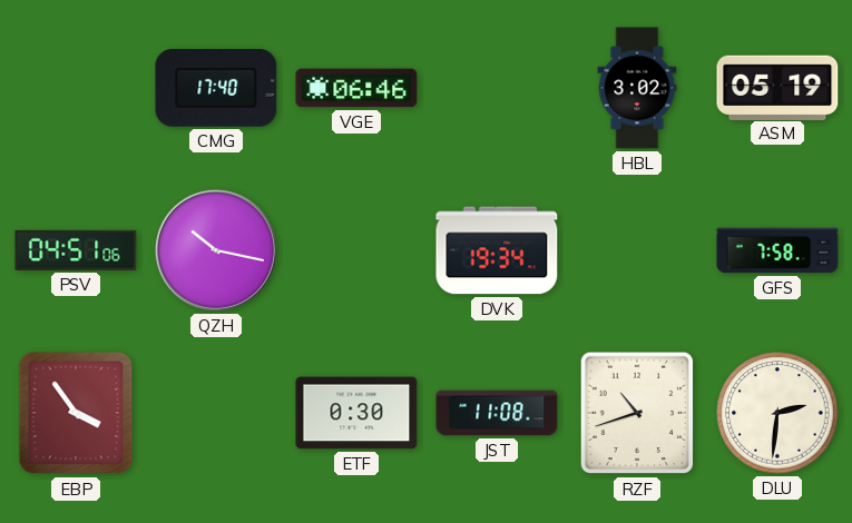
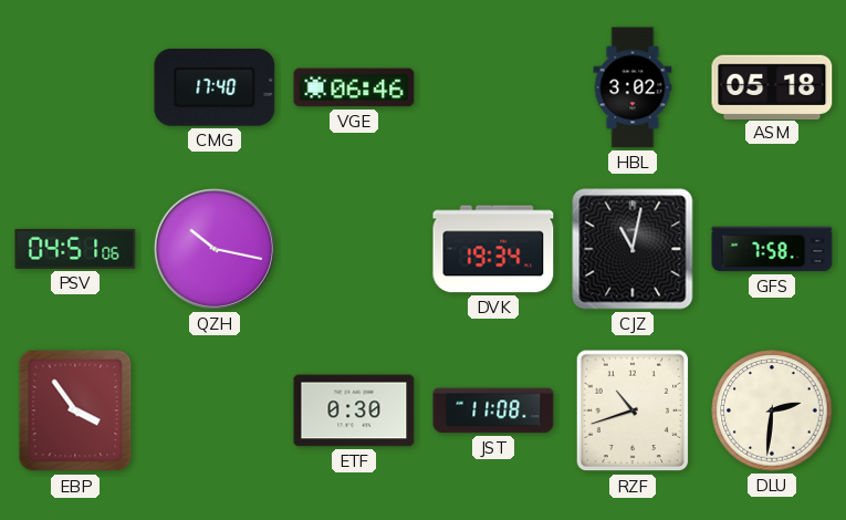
ASM: 05:19 -> 05:18
CJZ: none -> 11:02
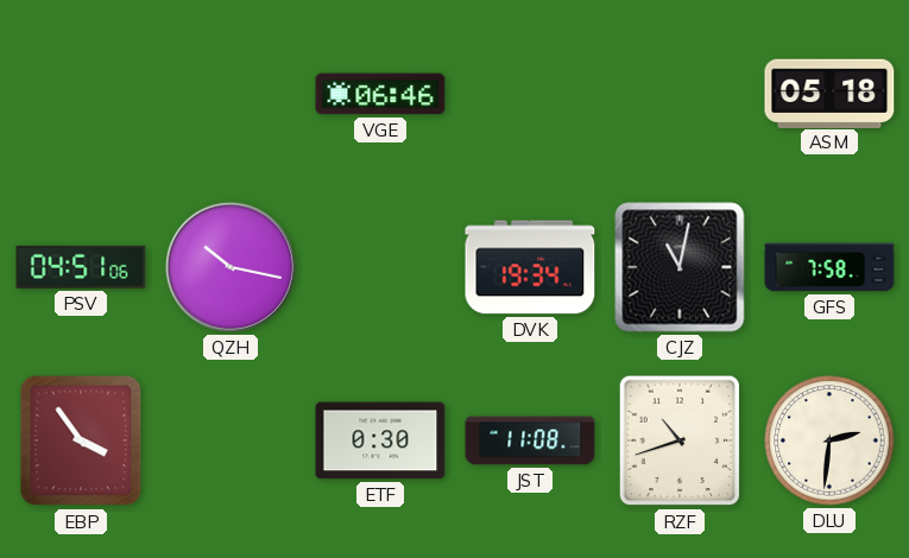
CMG: 17:40 -> none
HBL: 3:02 -> none
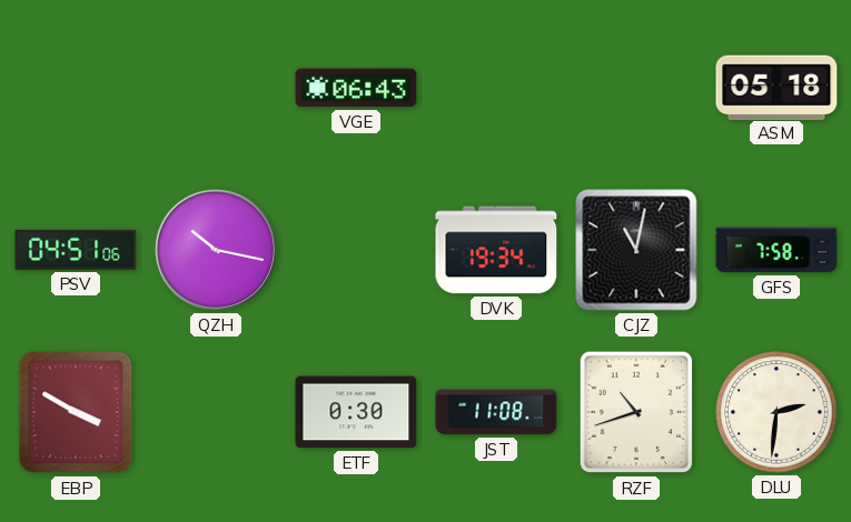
VGE: 06:46 -> 06:43
EBP: 3:54 -> 3:50
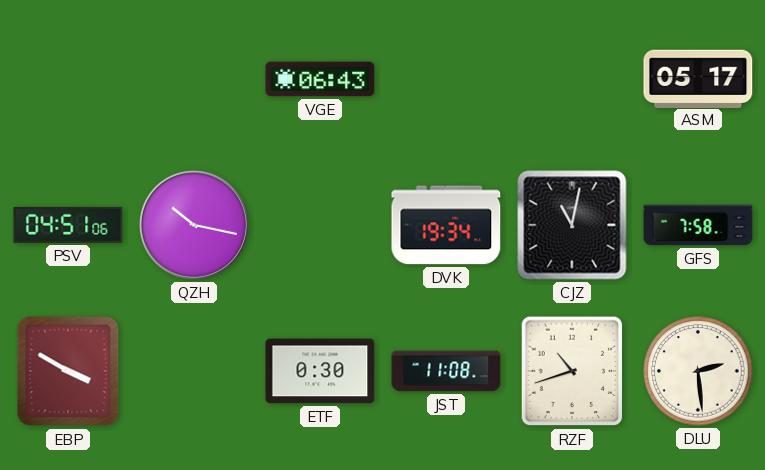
ASM: 05:18 -> 05:17
DLU: 2:31 -> 2:29
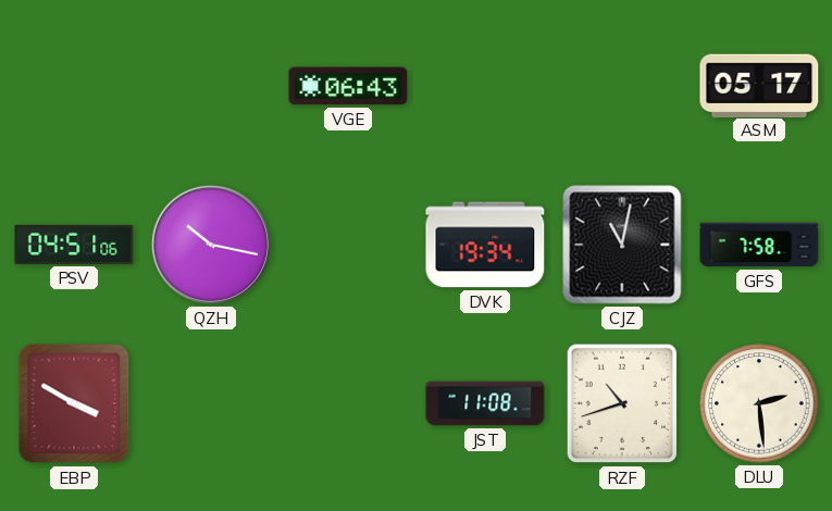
ETF: 0:30 -> none
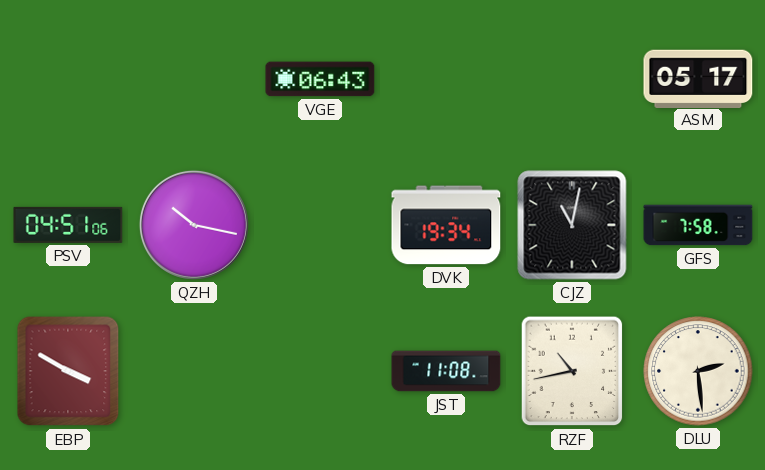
RZF: 10:42 -> 10:43
